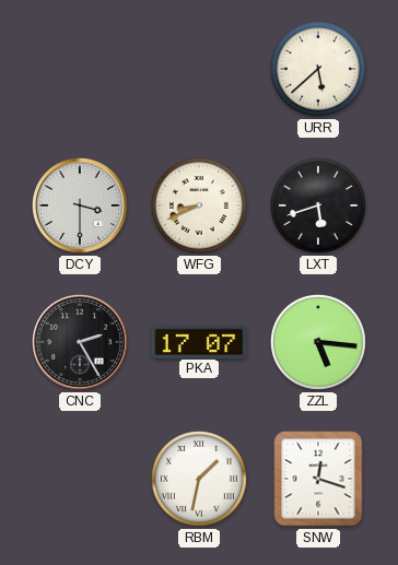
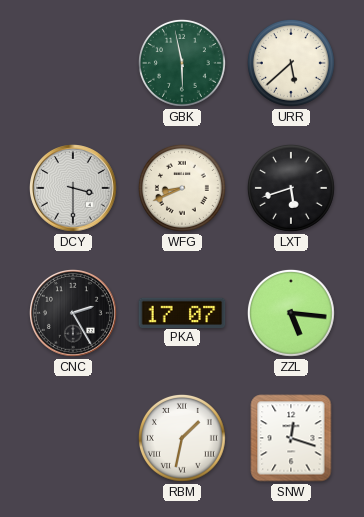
GBK: none -> 5:58
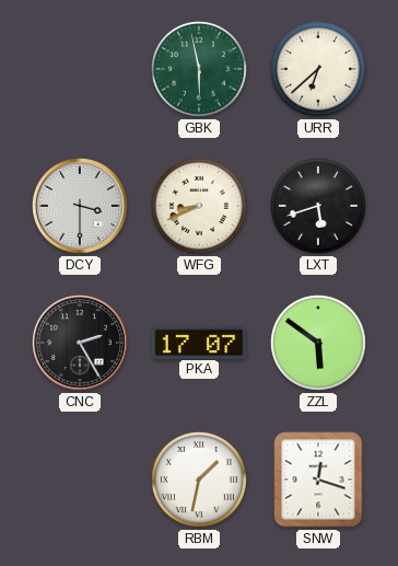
URR: 5:38 -> 6:38
ZZL: 5:16 -> 5:51
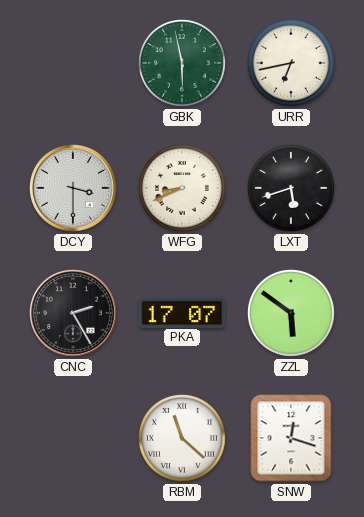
URR: 6:38 -> 6:43
RBM: 1:32 -> 11:22
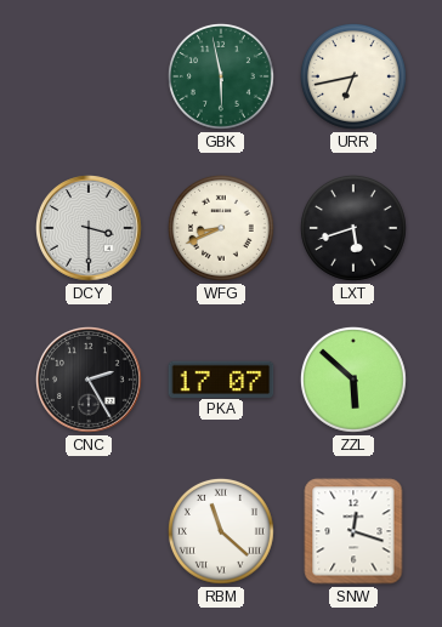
ZZL: 5:51 -> 5:52
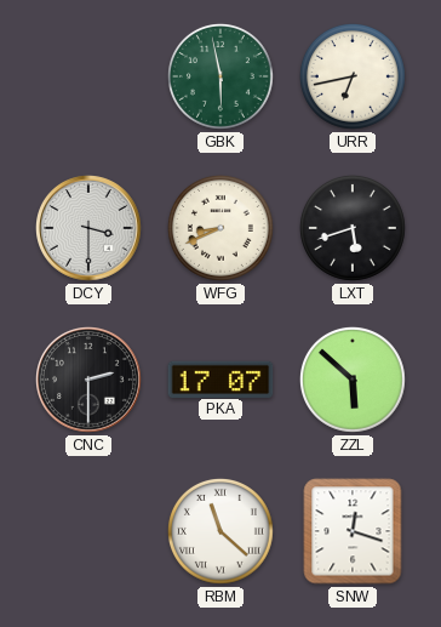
CNC: 2:25 -> 2:30
